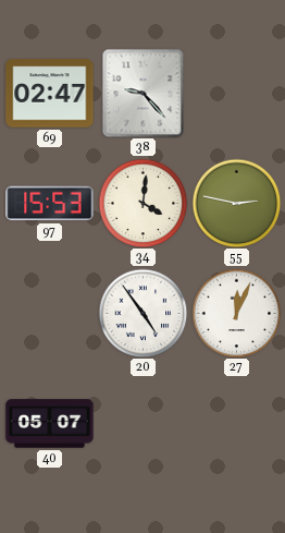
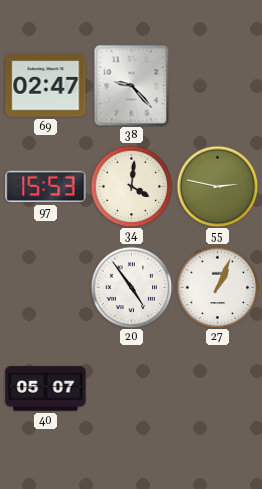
27: 12:04 -> 1:04
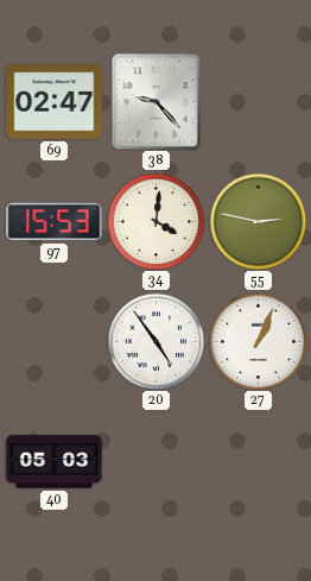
40: 05:07 -> 05:03
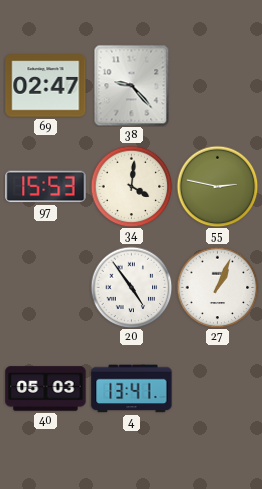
4: none -> 13:41
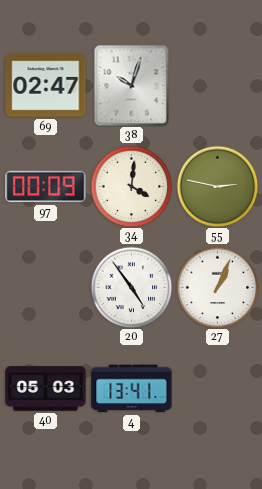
38: 9:23 -> 10:03
97: 15:53 -> 00:09
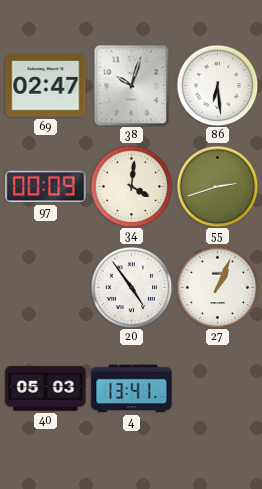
86: none -> 6:29
55: 2:47 -> 2:42
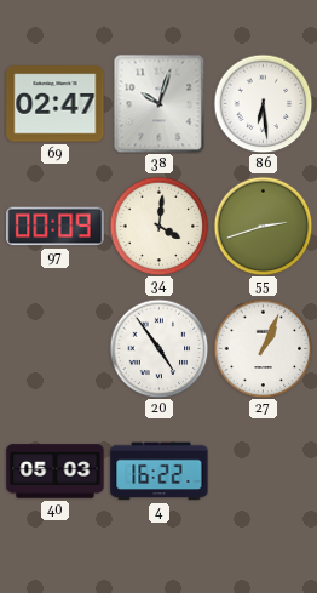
4: 13:41 -> 16:22
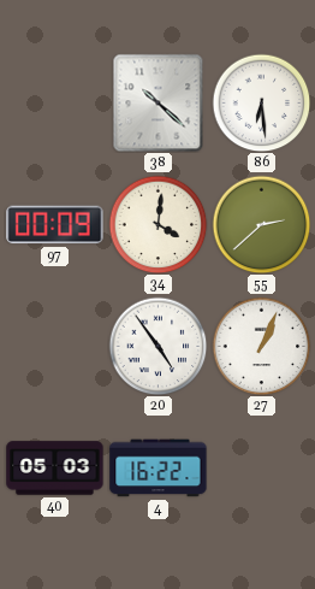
69: 02:47 -> none
38: 10:03 -> 10:22
55: 2:42 -> 2:38
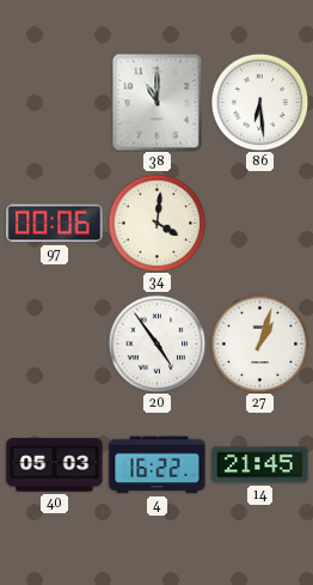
38: 10:22 -> 11:00
97: 00:09 -> 00:06
55: 2:38 -> none
27: 1:04 -> 1:03
14: none -> 21:45
